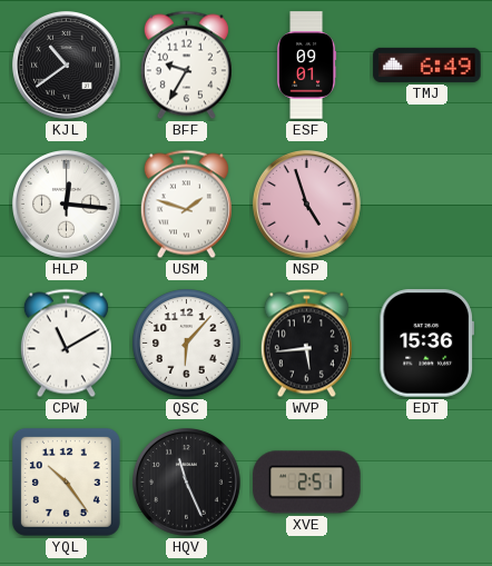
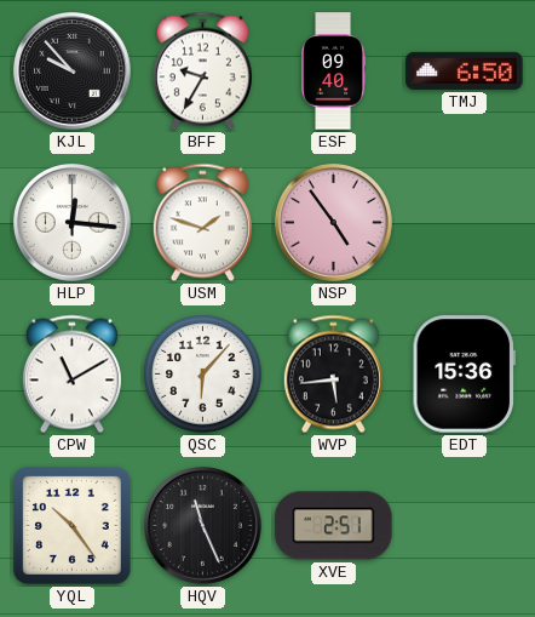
KJL: 10:39 -> 9:53
ESF: 09:01 -> 09:40
TMJ: 6:49 -> 6:50
NSP: 4:57 -> 4:54
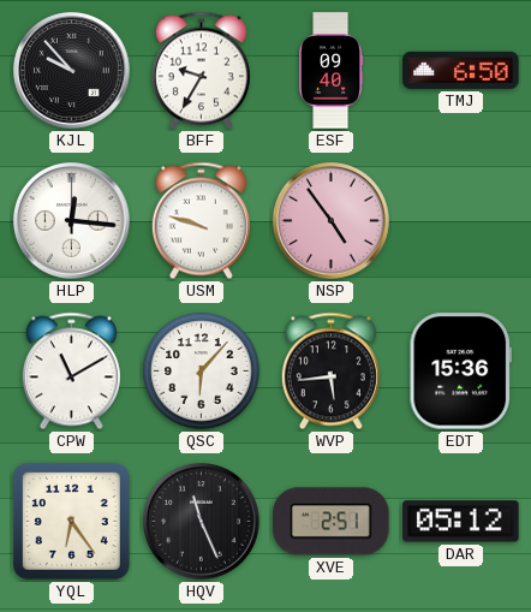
USM: 1:48 -> 9:48
YQL: 10:24 -> 6:24
DAR: none -> 05:12
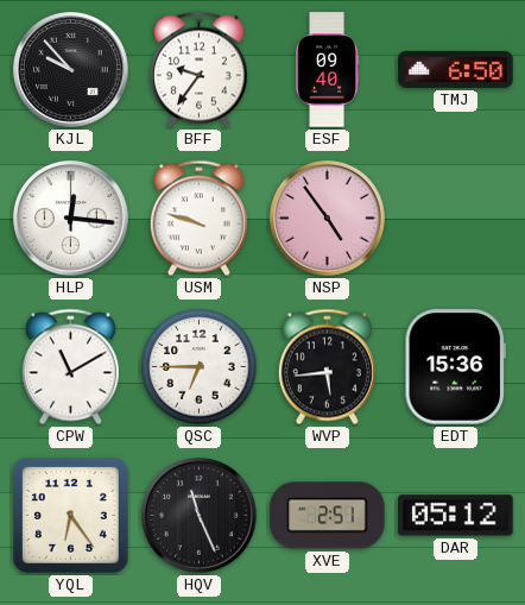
BFF: 9:35 -> 9:36
QSC: 6:07 -> 6:45
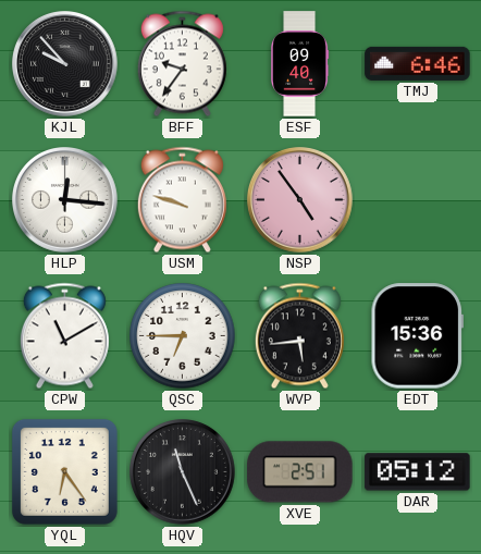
TMJ: 6:50 -> 6:46
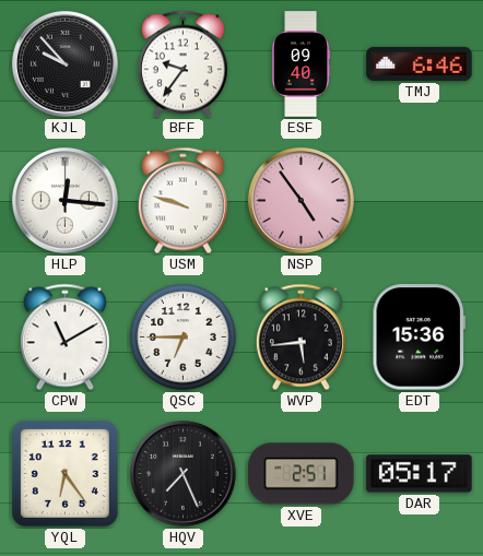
HQV: 11:26 -> 7:26
DAR: 05:12 -> 05:17
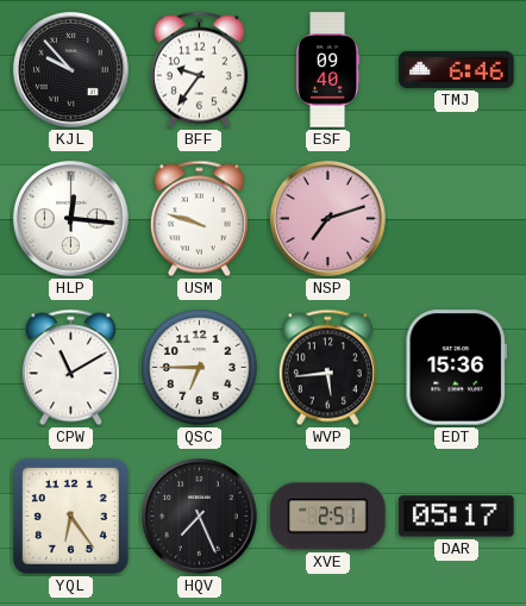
NSP: 4:54 -> 7:12
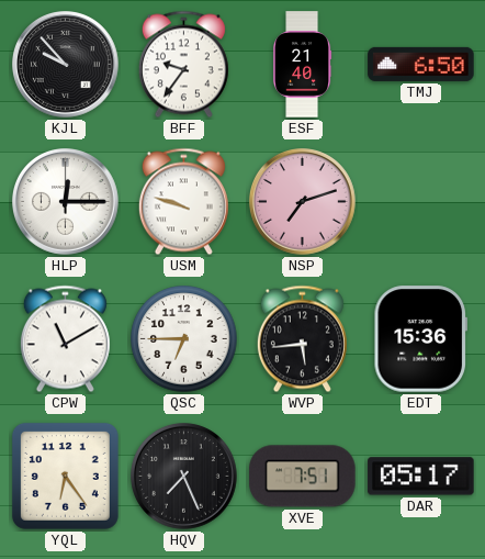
ESF: 09:40 -> 21:40
TMJ: 6:46 -> 6:50
HLP: 12:16 -> 12:15
XVE: 2:51 -> 7:51
